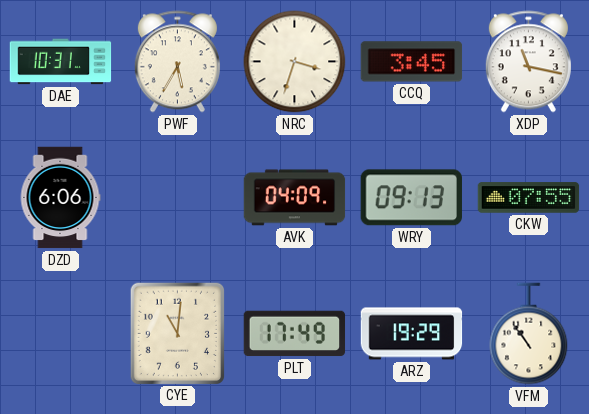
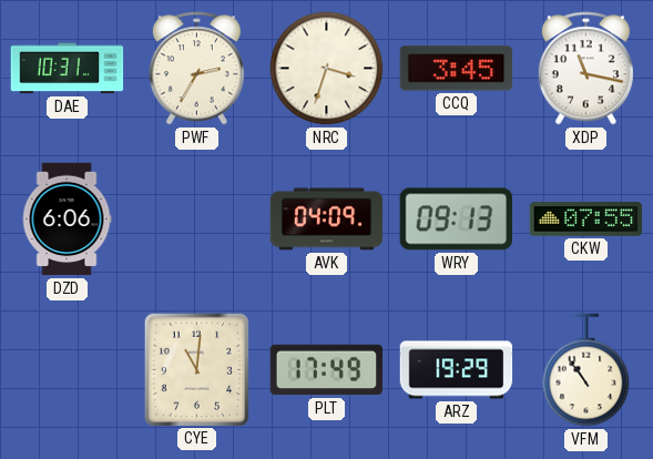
PWF: 5:35 -> 2:35
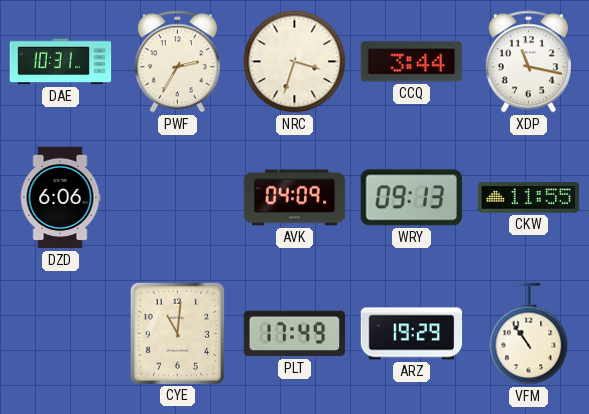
CCQ: 3:45 -> 3:44
CKW: 07:55 -> 11:55
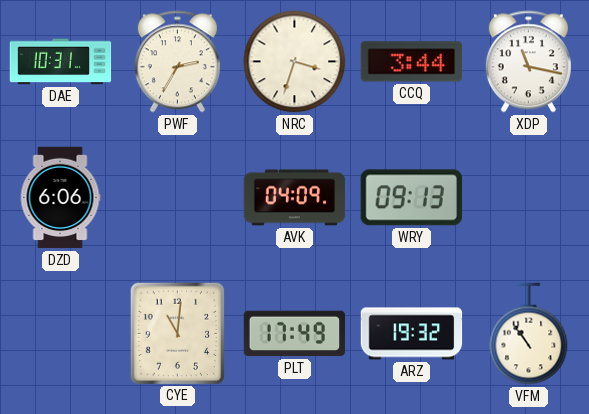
CKW: 11:55 -> none
ARZ: 19:29 -> 19:32
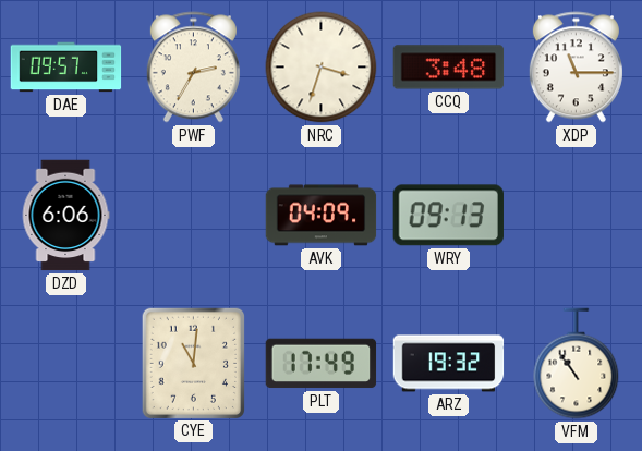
DAE: 10:31 -> 09:57
CCQ: 3:44 -> 3:48
XDP: 11:17 -> 11:15
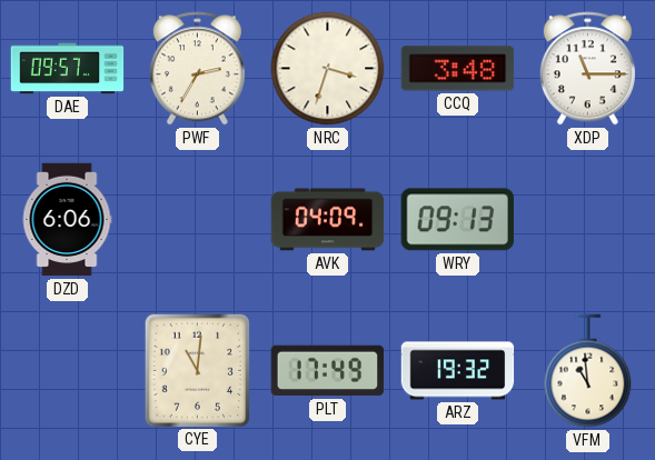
VFM: 10:54 -> 10:59
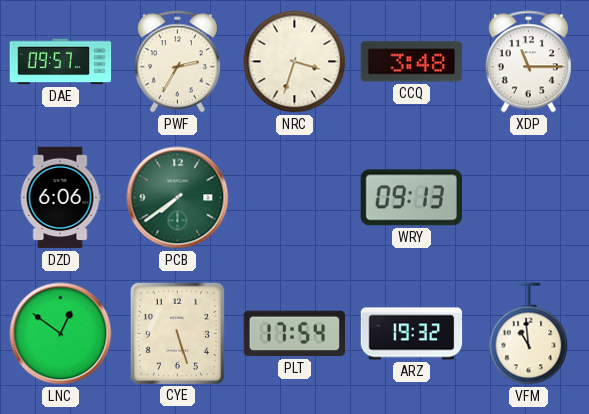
PCB: none -> 7:39
AVK: 04:09 -> none
LNC: none -> 12:51
CYE: 11:01 -> 5:27
PLT: 17:49 -> 17:54
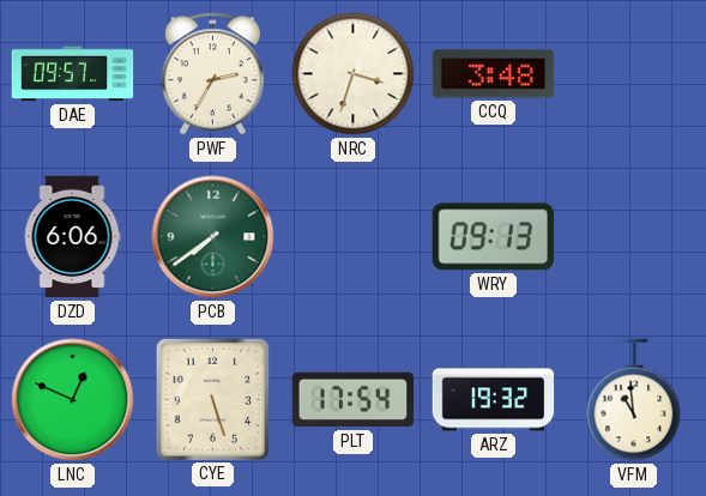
XDP: 11:15 -> none
LNC: 12:51 -> 12:49
